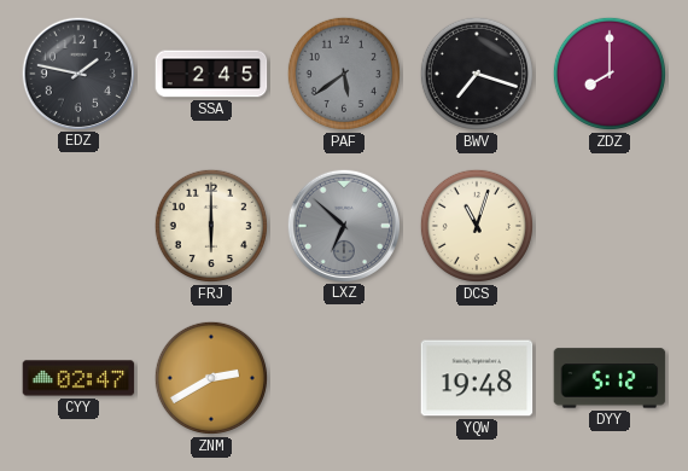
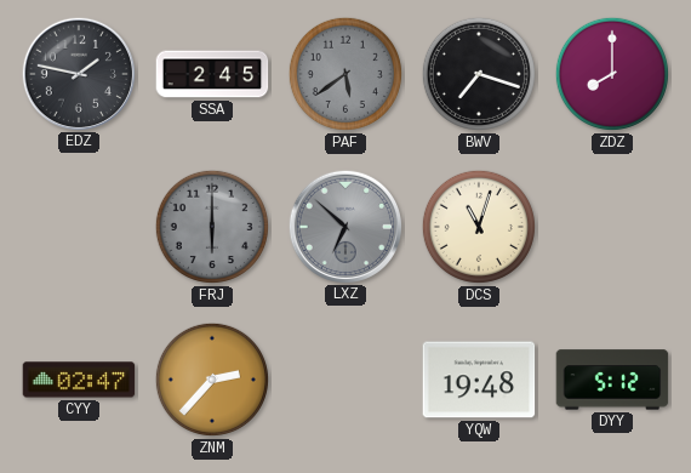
FRJ dial: cream -> grey
ZNM: 2:40 -> 2:37
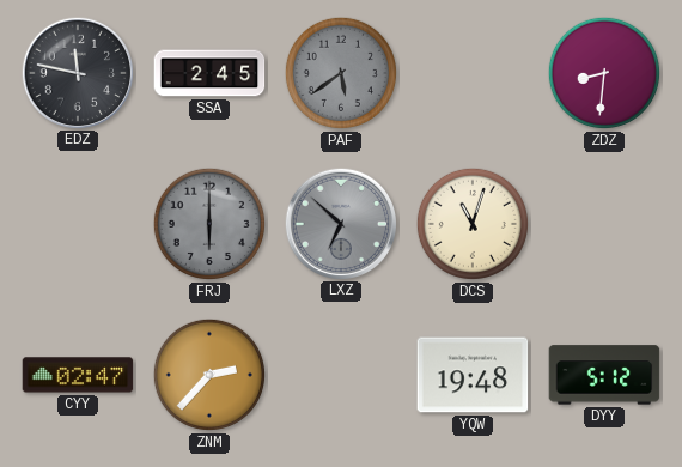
EDZ: 1:47 -> 11:47
BWV: 7:18 -> none
ZDZ: 8:00 -> 8:31
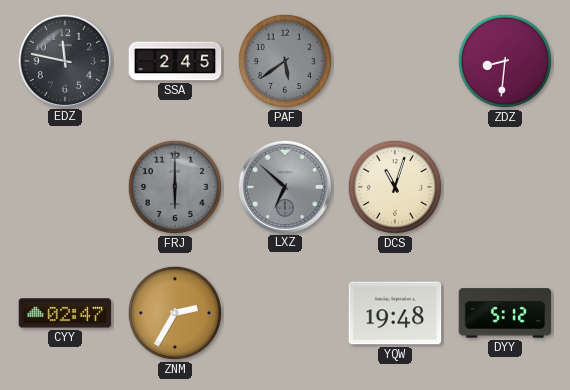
ZNM: 2:37 -> 2:35
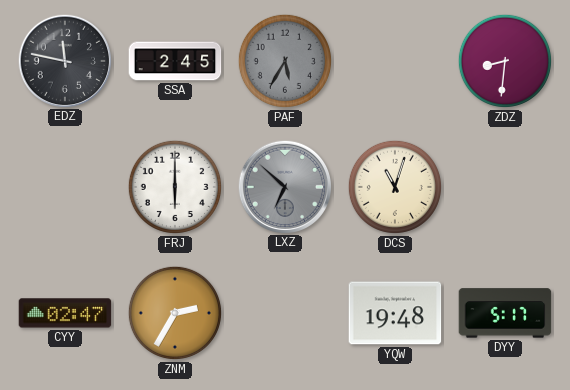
PAF: 5:39 -> 5:35
FRJ dial: grey -> white
DYY: 5:12 -> 5:17
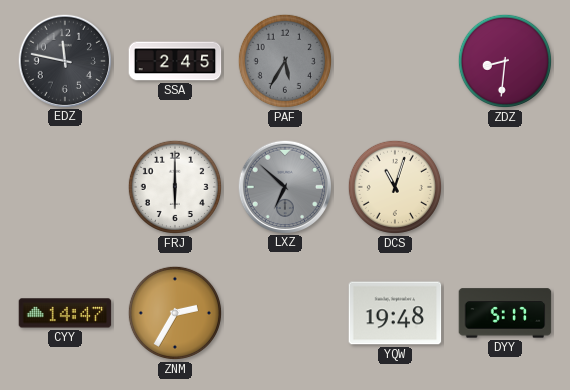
CYY: 02:47 -> 14:47
